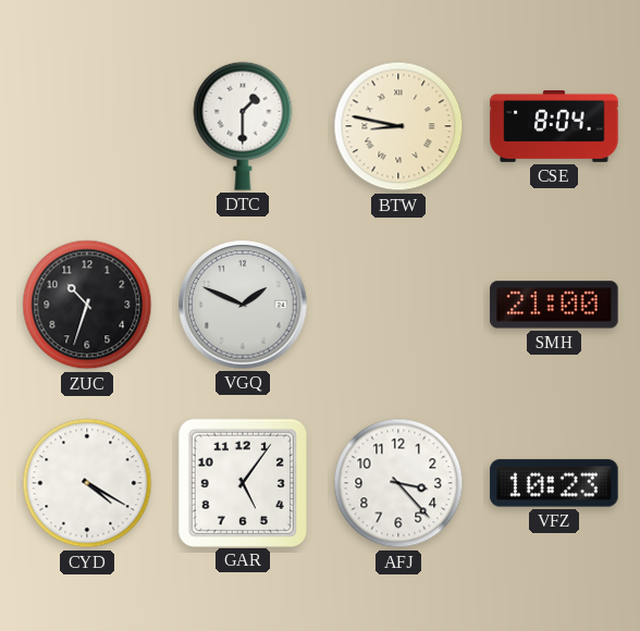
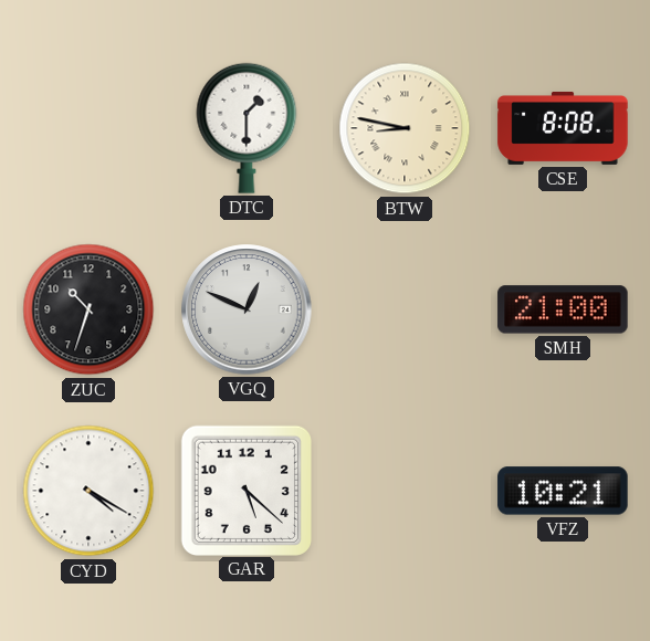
CSE: 8:04 -> 8:08
VGQ: 1:49 -> 12:49
GAR: 5:06 -> 5:22
AFJ: 3:23 -> none
VFZ: 10:23 -> 10:21
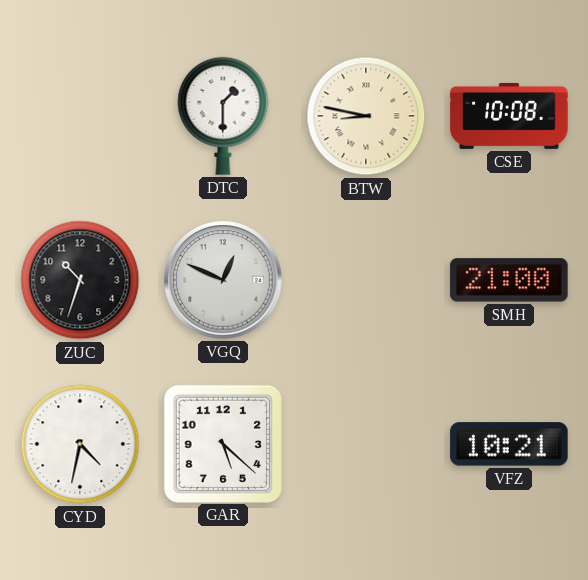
CSE: 8:08 -> 10:08
CYD: 4:20 -> 4:32
